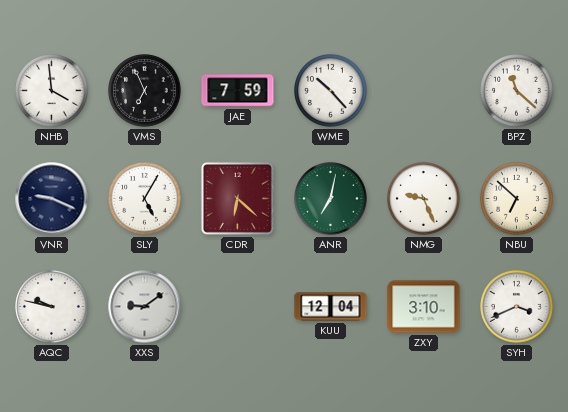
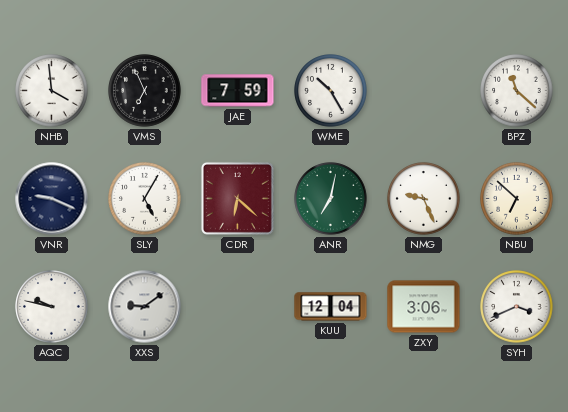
WME: 10:23 -> 10:25
ZXY: 3:10 -> 3:06
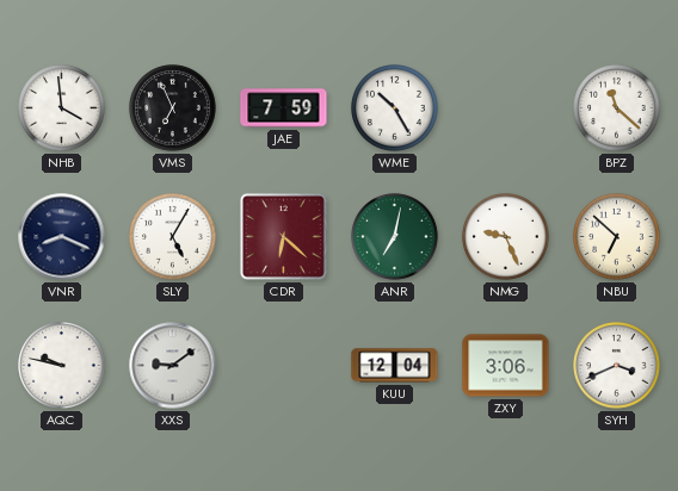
VNR: 9:19 -> 8:19
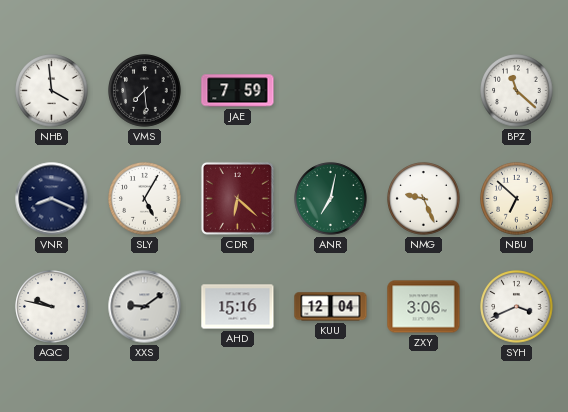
VMS: 6:56 -> 7:29
WME: 10:25 -> none
AHD: none -> 15:16
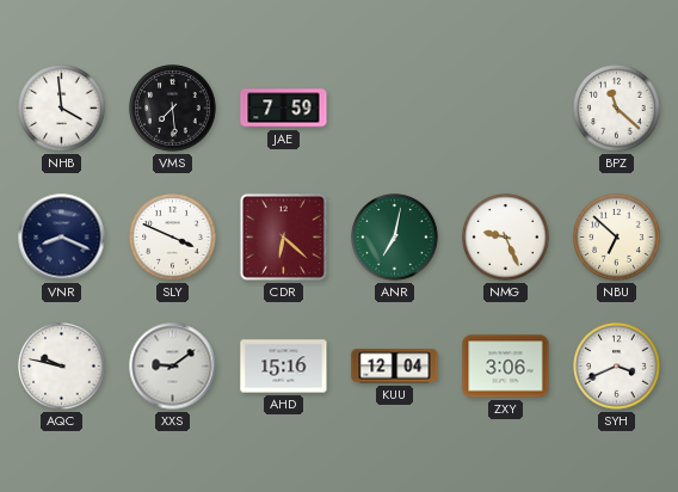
SLY: 5:05 -> 3:49
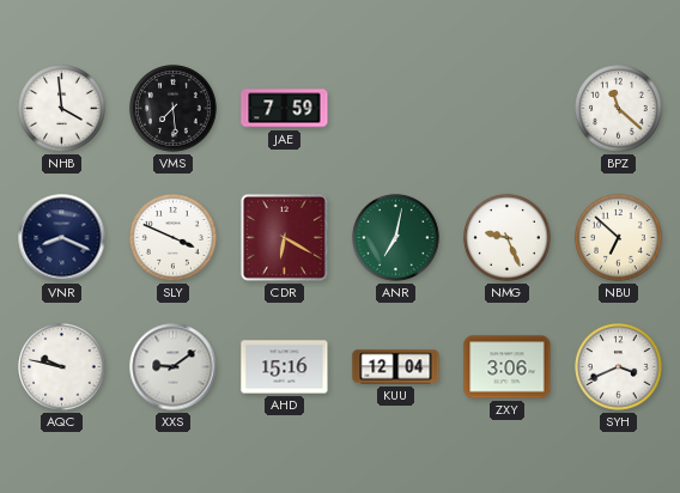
CDR: 6:22 -> 6:20
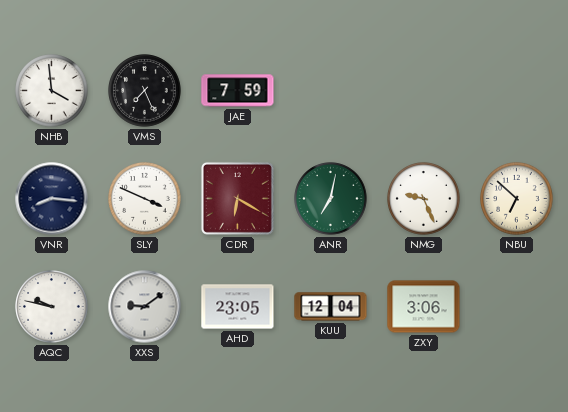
VMS: 7:29 -> 7:26
BPZ: 11:22 -> none
VNR: 8:19 -> 8:16
AHD: 15:16 -> 23:05
SYH: 3:41 -> none
